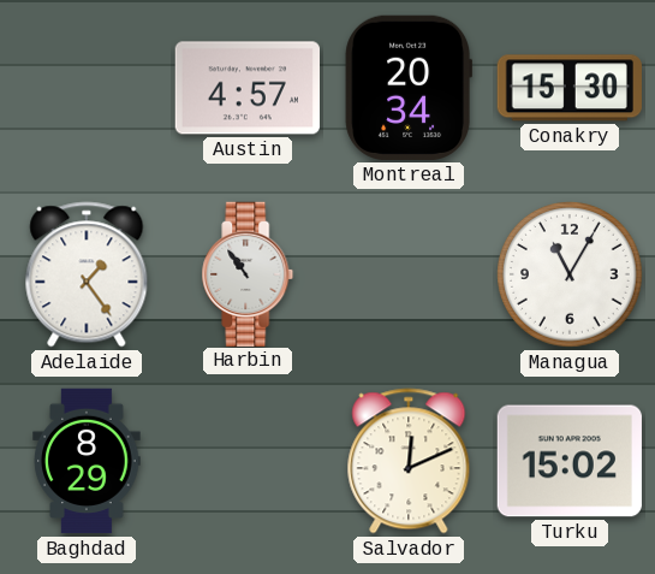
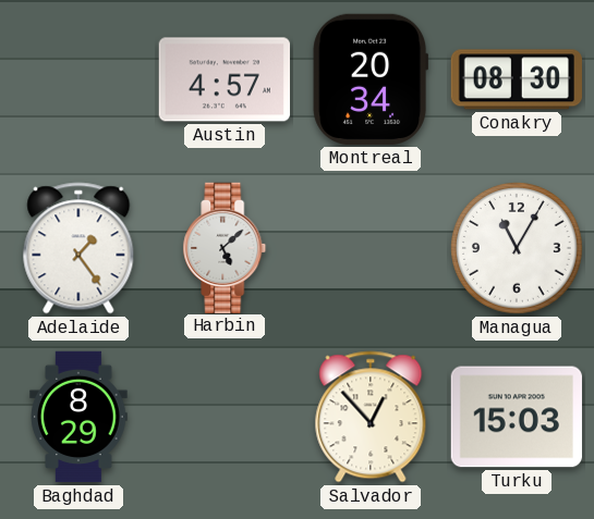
Conakry: 15:30 -> 08:30
Harbin: 10:54 -> 5:08
Salvador: 12:11 -> 12:53
Turku: 15:02 -> 15:03
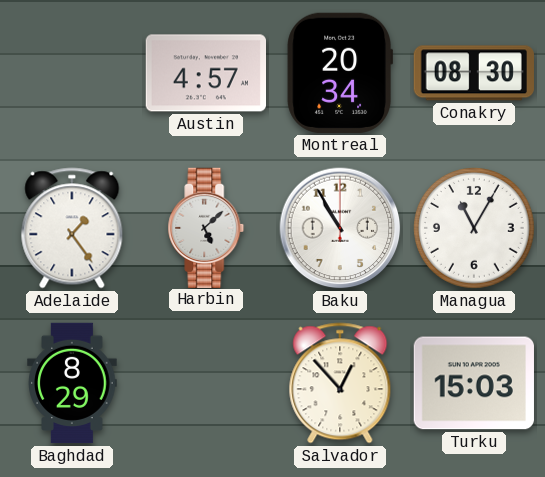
Baku: none -> 10:55
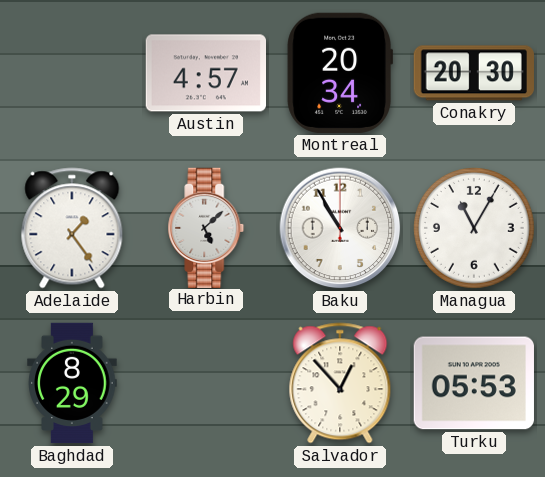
Conakry: 08:30 -> 20:30
Turku: 15:03 -> 05:53
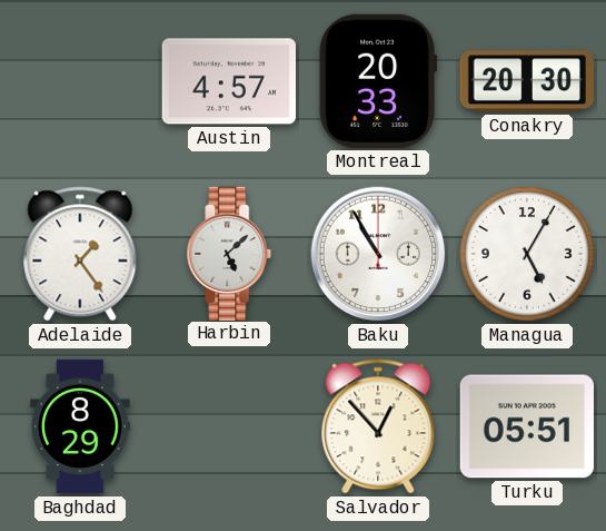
Montreal: 20:34 -> 20:33
Managua: 11:05 -> 5:05
Turku: 05:53 -> 05:51
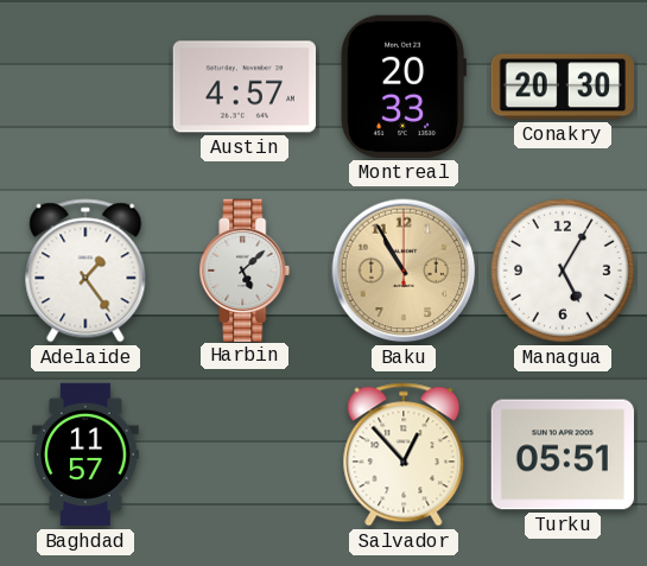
Baku dial: white -> champagne
Baghdad: 8:29 -> 11:57
